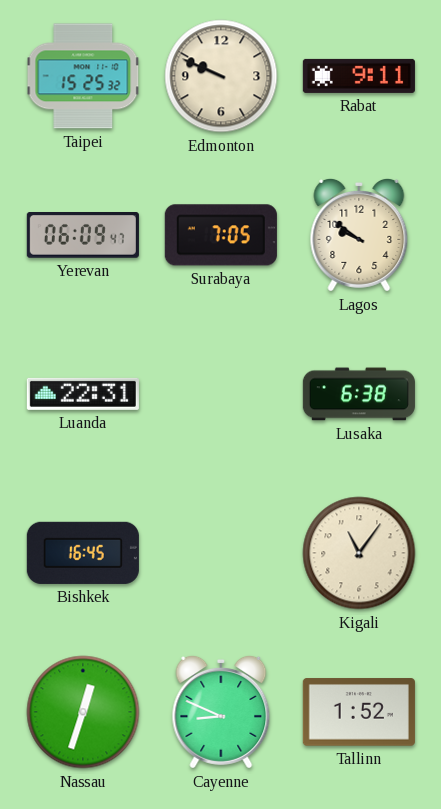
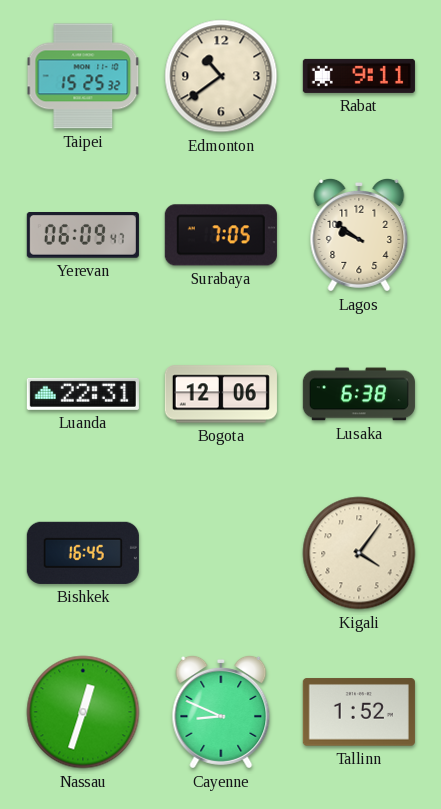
Edmonton: 9:49 -> 10:39
Bogota: none -> 12:06
Kigali: 11:06 -> 4:06
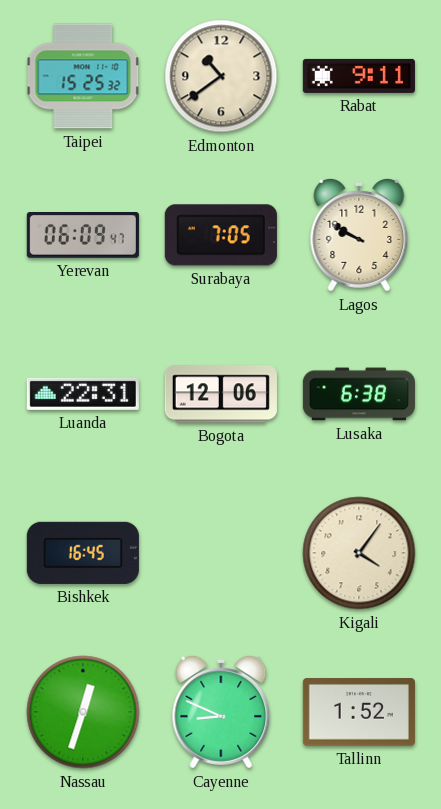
Lagos: 9:51 -> 9:50
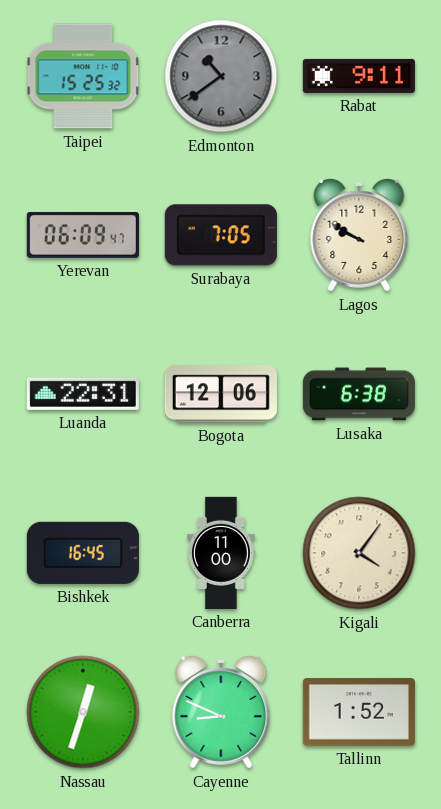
Edmonton dial: cream -> grey
Canberra: none -> 11:00
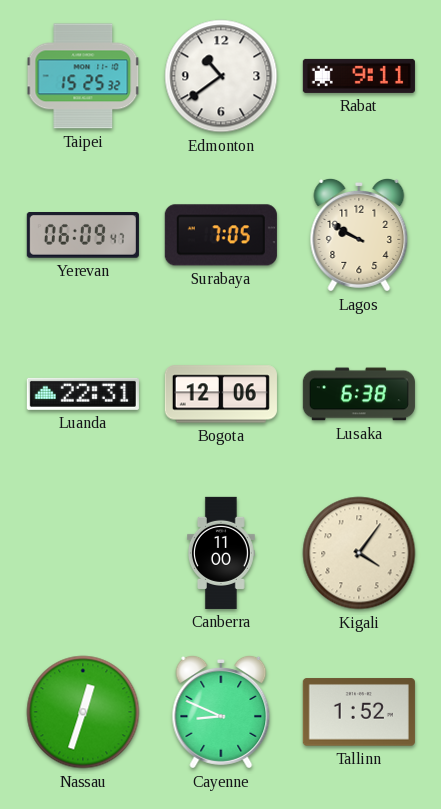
Edmonton dial: grey -> white
Bishkek: 16:45 -> none
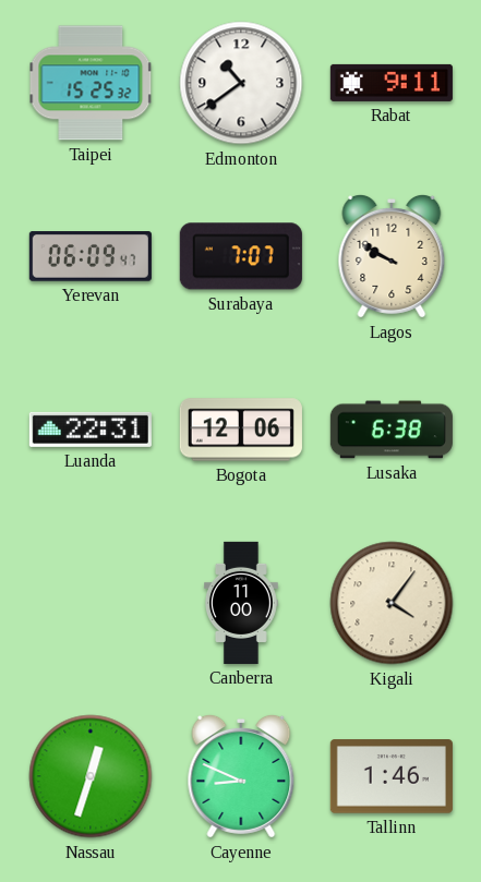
Surabaya: 7:05 -> 7:07
Tallinn: 1:52 -> 1:46
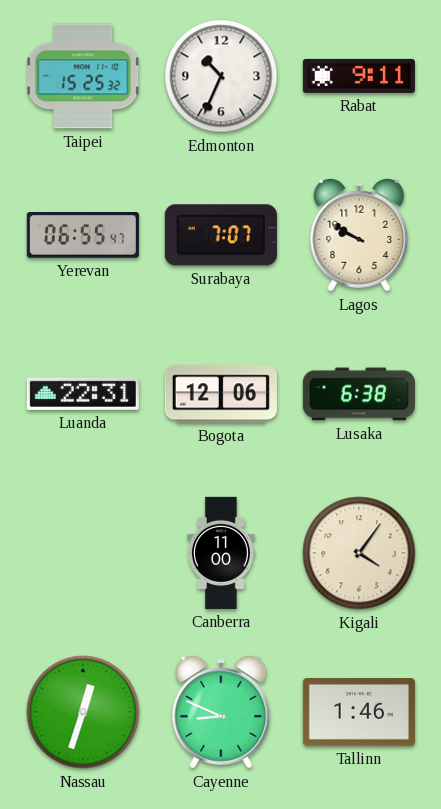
Edmonton: 10:39 -> 10:34
Yerevan: 06:09 -> 06:55
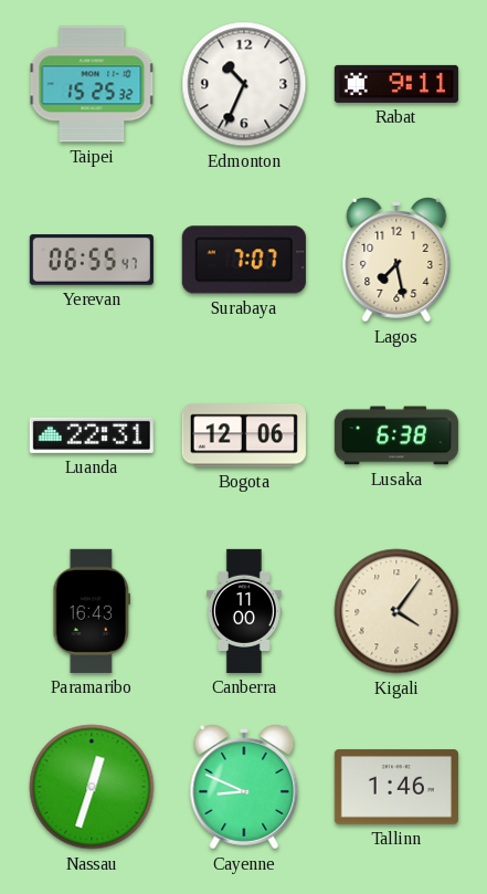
Lagos: 9:50 -> 7:28
Paramaribo: none -> 16:43
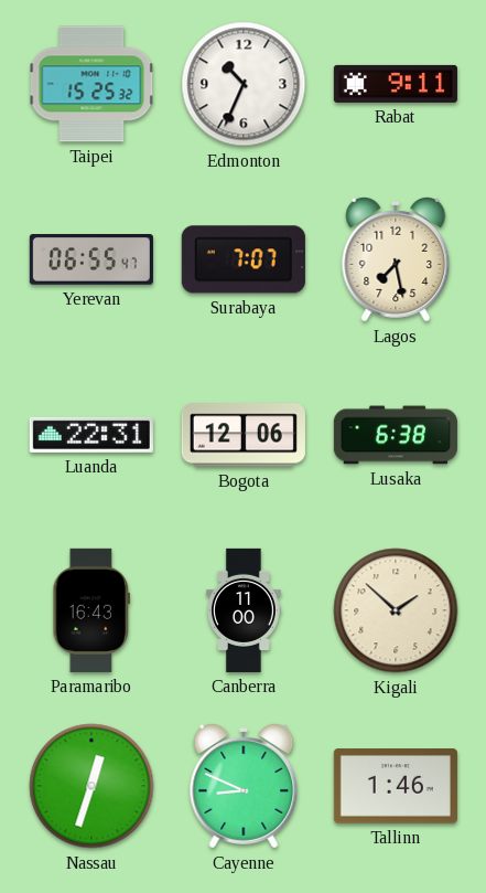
Kigali: 4:06 -> 1:52
